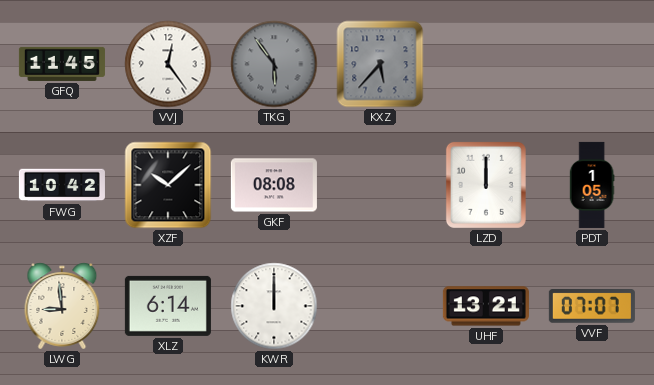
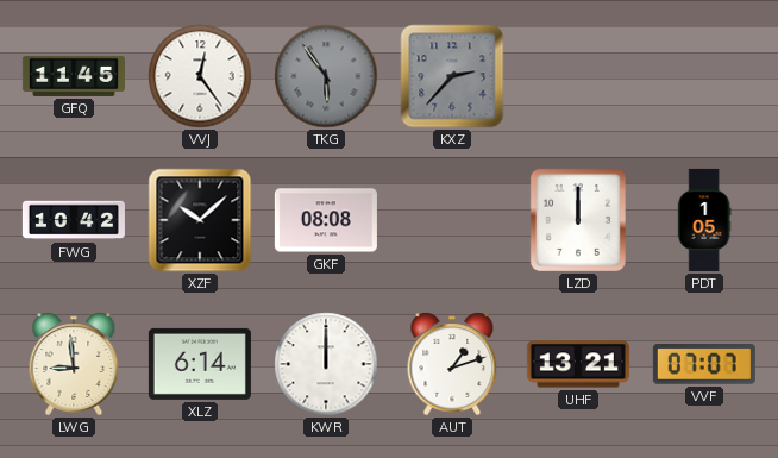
KXZ: 5:37 -> 2:37
AUT: none -> 1:12
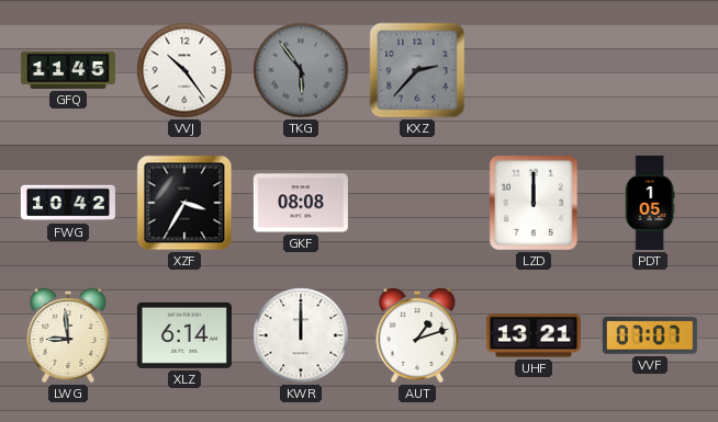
VVJ: 12:24 -> 10:24
XZF: 10:08 -> 3:35
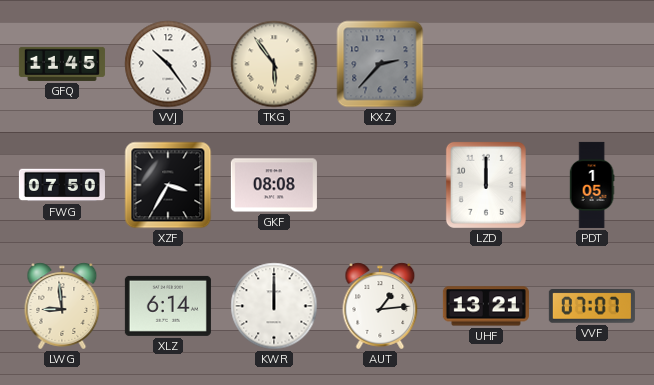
TKG dial: grey -> cream
FWG: 10:42 -> 07:50
AUT: 1:12 -> 1:14
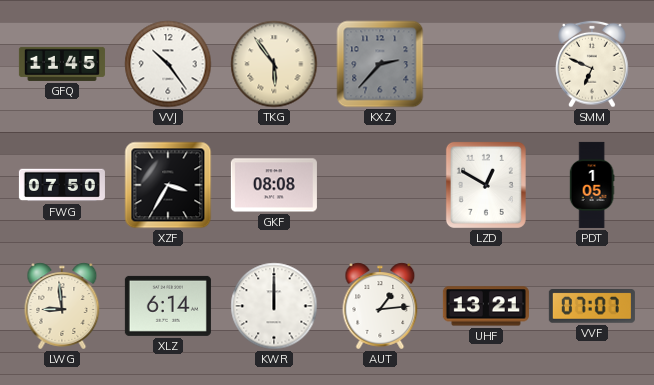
SMM: none -> 6:49
LZD: 12:00 -> 12:50
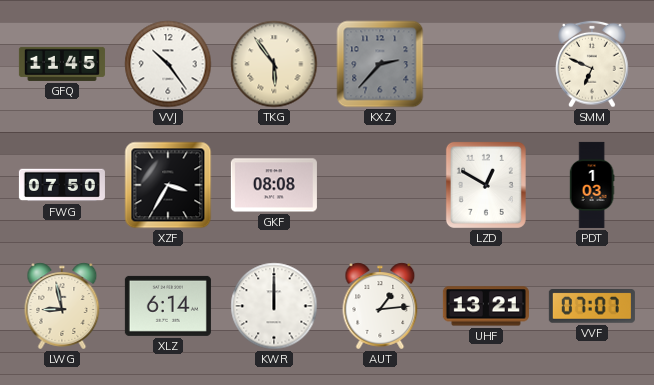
PDT: 1:05 -> 1:03
LWG: 8:59 -> 8:58
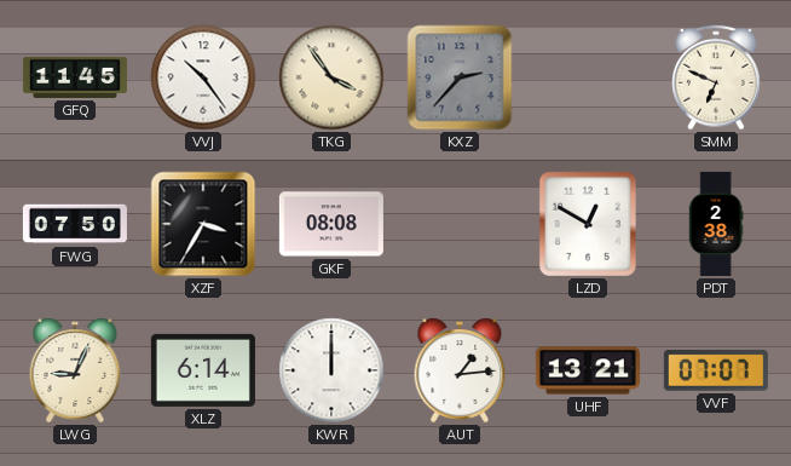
TKG: 5:54 -> 3:54
PDT: 1:03 -> 2:38
LWG: 8:58 -> 9:04
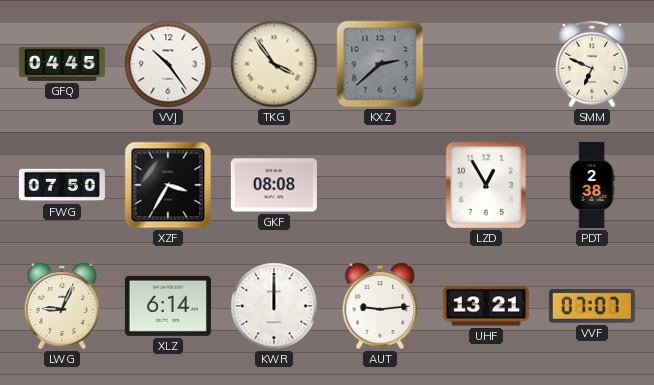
GFQ: 11:45 -> 04:45
KXZ: 2:37 -> 2:38
LZD: 12:50 -> 12:55
AUT: 1:14 -> 9:14
